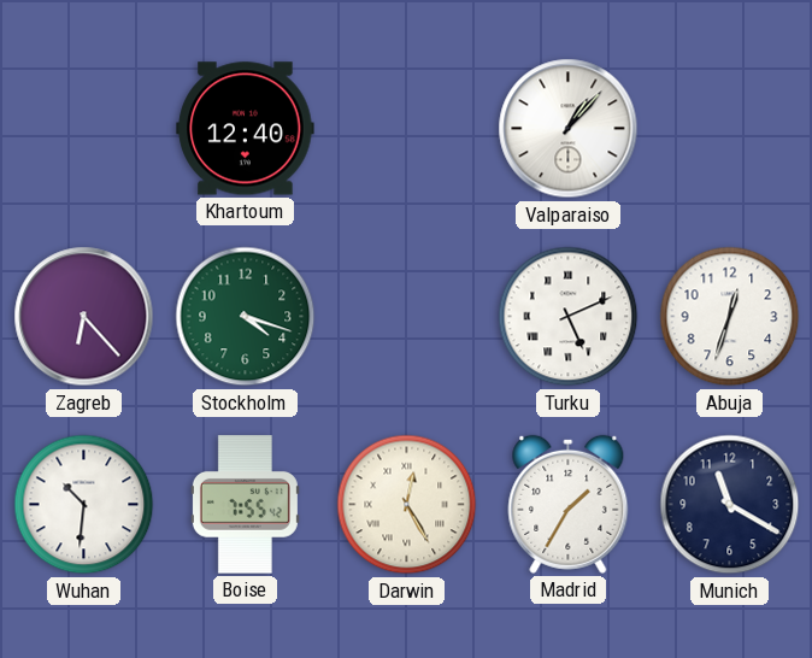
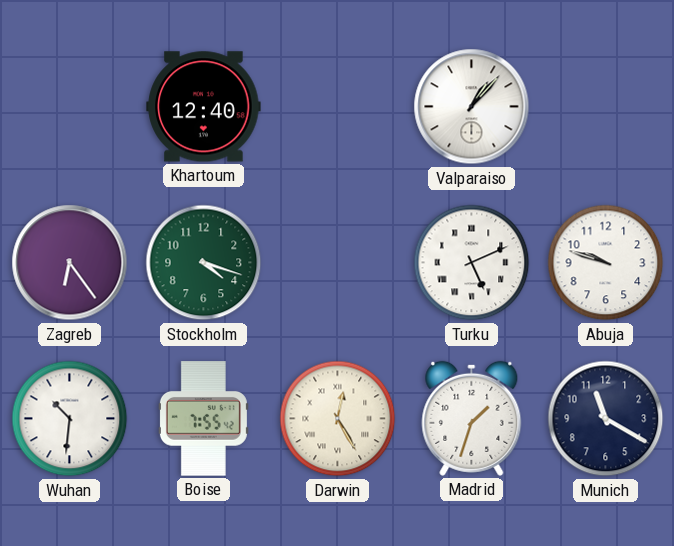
Zagreb: 6:23 -> 6:24
Abuja: 12:33 -> 9:48
Madrid: 1:35 -> 1:33
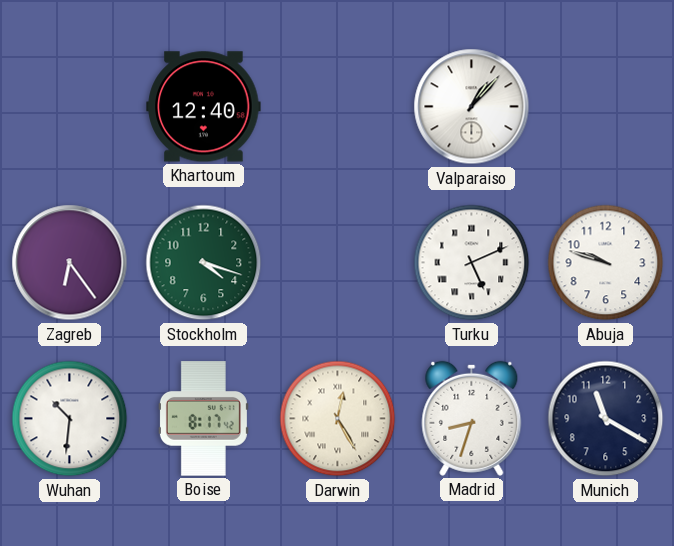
Boise: 7:55 -> 8:17
Madrid: 1:33 -> 8:33
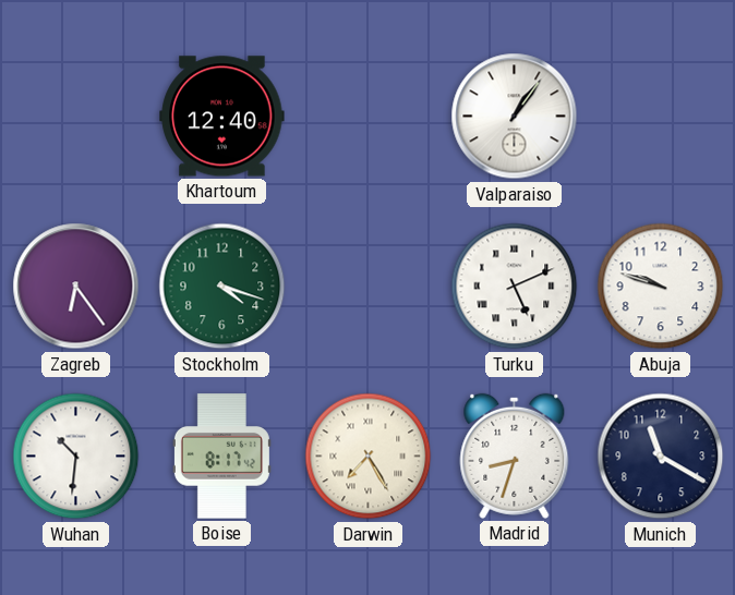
Valparaiso: 1:07 -> 1:06
Darwin: 12:25 -> 7:25
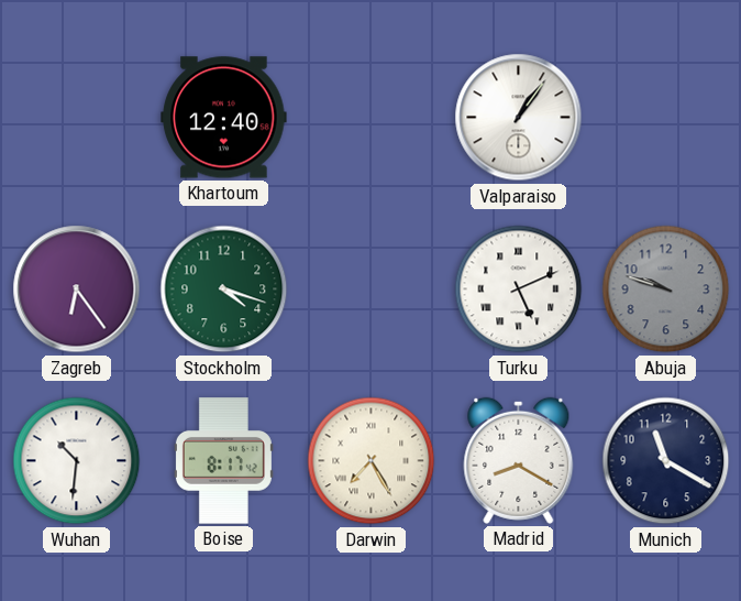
Abuja dial: white -> grey
Madrid: 8:33 -> 8:20
